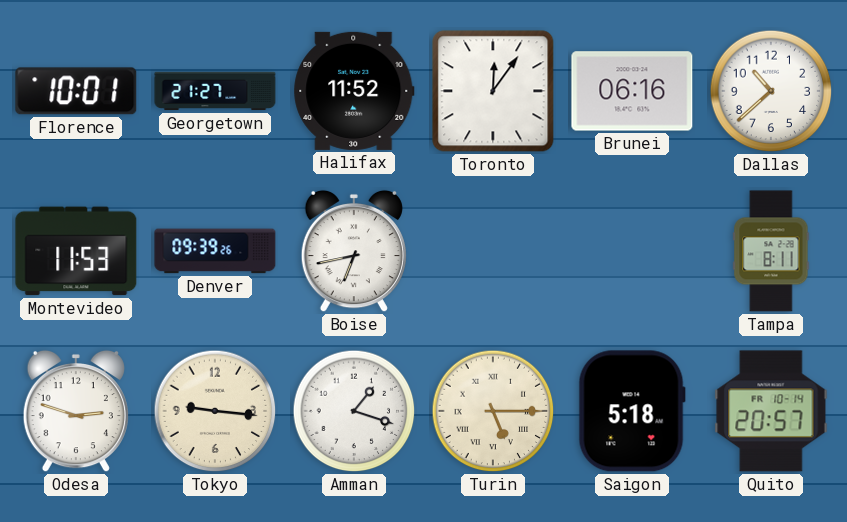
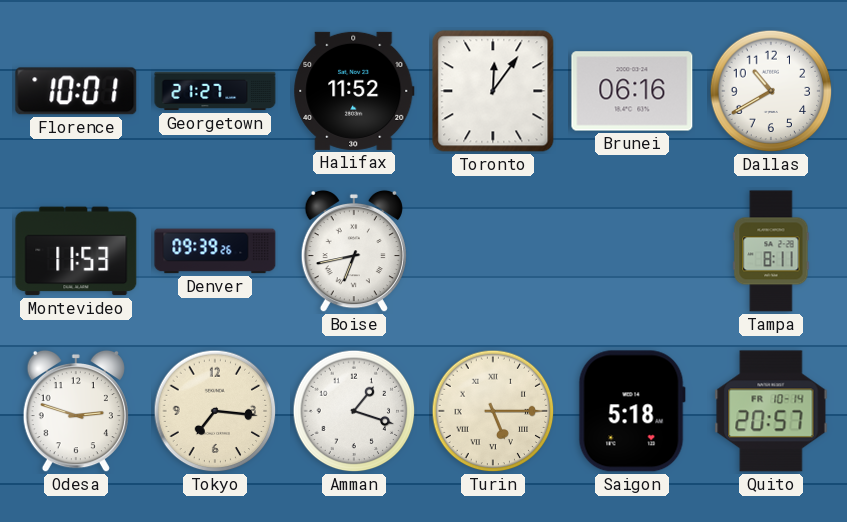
Dallas: 10:38 -> 10:40
Tokyo: 9:16 -> 7:16
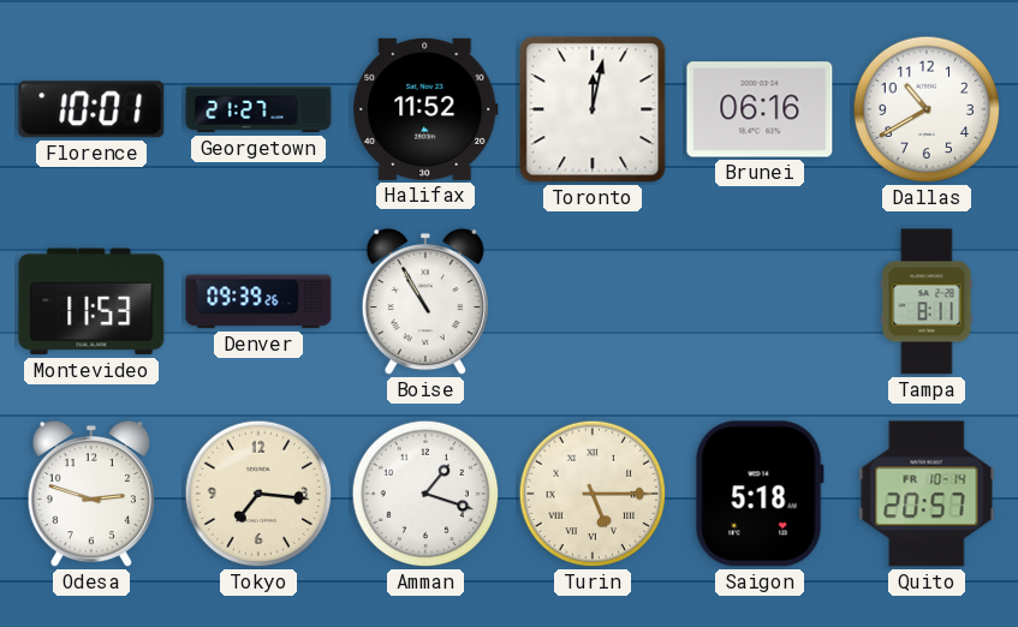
Toronto: 12:06 -> 12:02
Boise: 6:43 -> 10:55
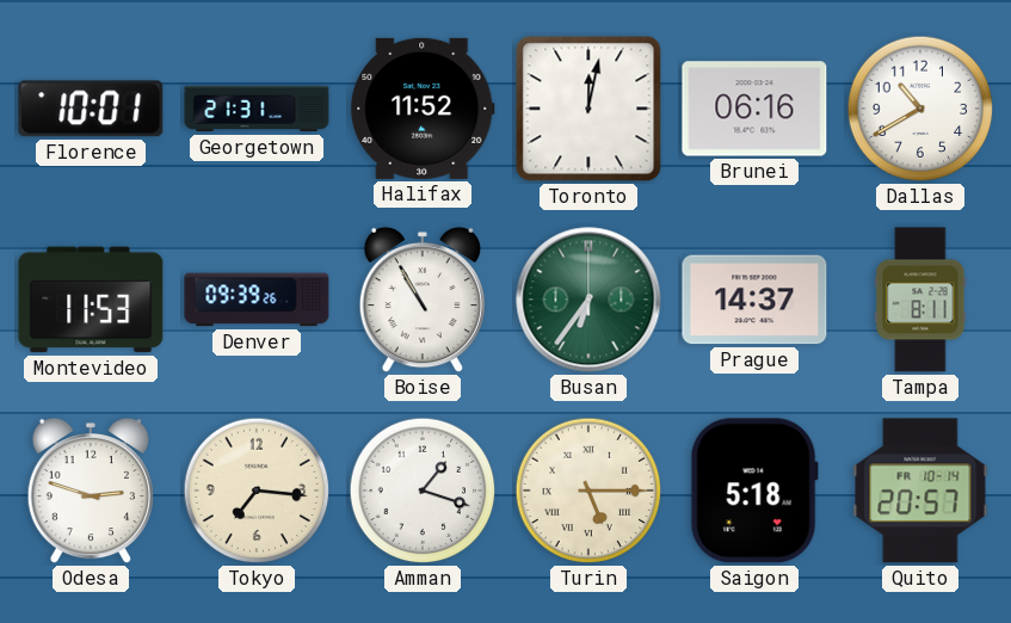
Georgetown: 21:27 -> 21:31
Busan: none -> 6:36
Prague: none -> 14:37
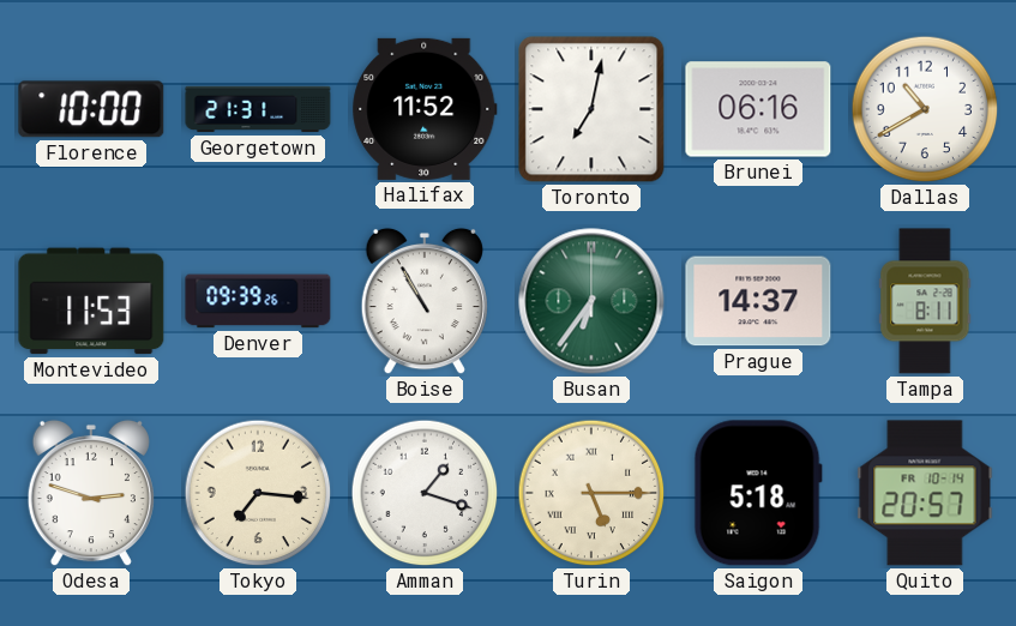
Florence: 10:01 -> 10:00
Toronto: 12:02 -> 7:02
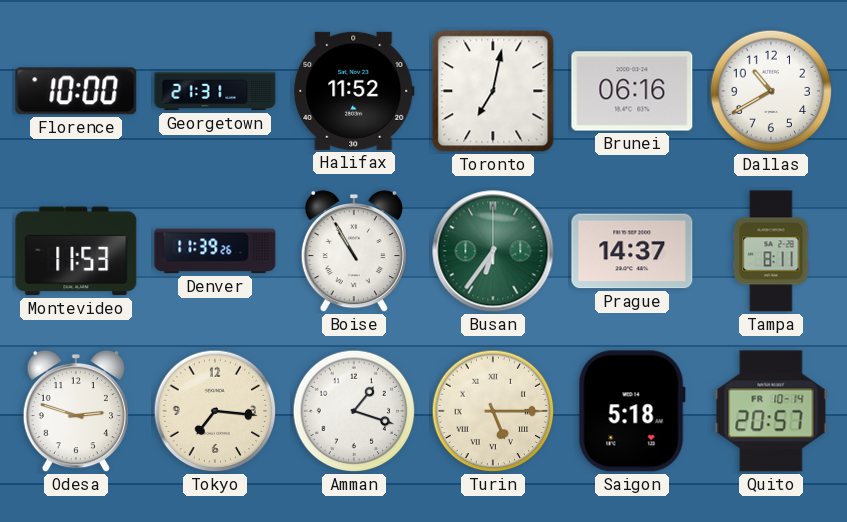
Denver: 09:39 -> 11:39
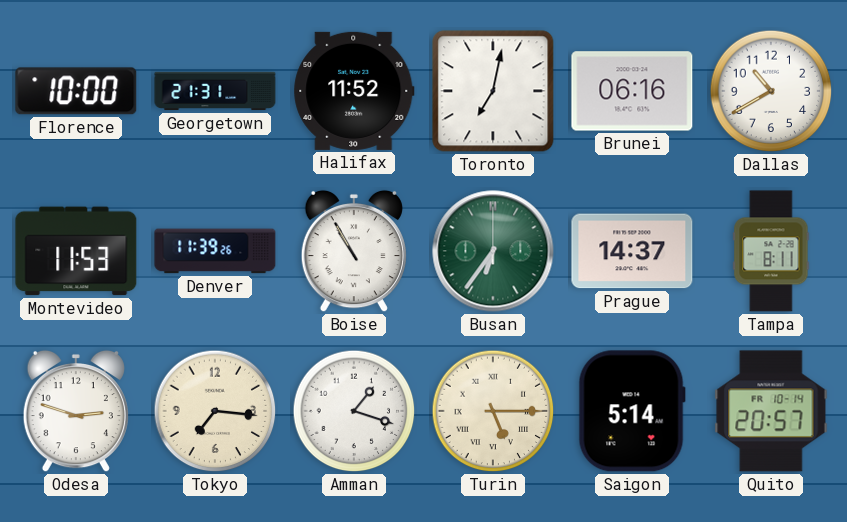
Saigon: 5:18 -> 5:14
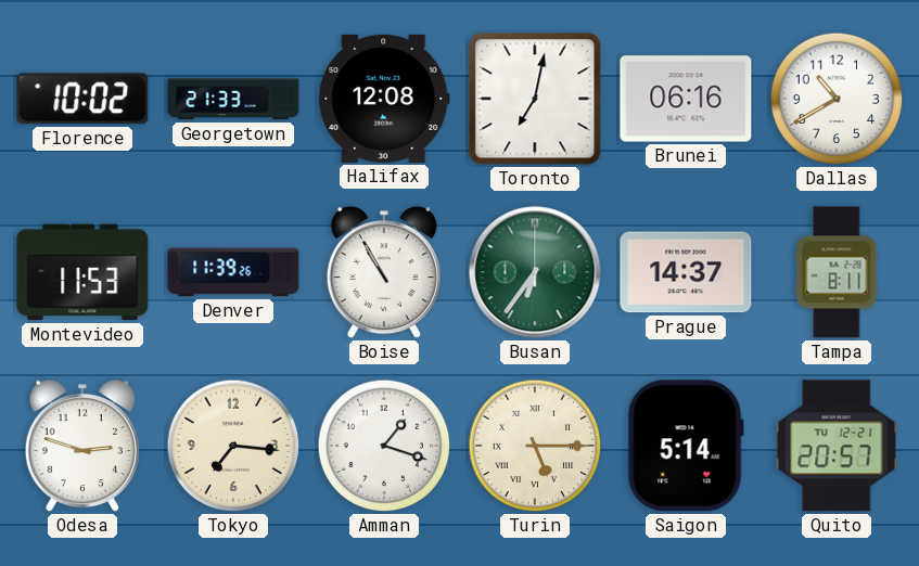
Florence: 10:00 -> 10:02
Georgetown: 21:31 -> 21:33
Halifax: 11:52 -> 12:08
Quito date: FR 10-14 -> TU 12-21
